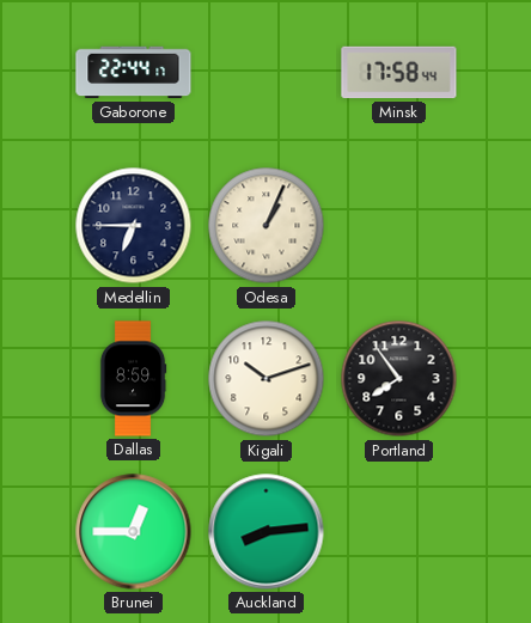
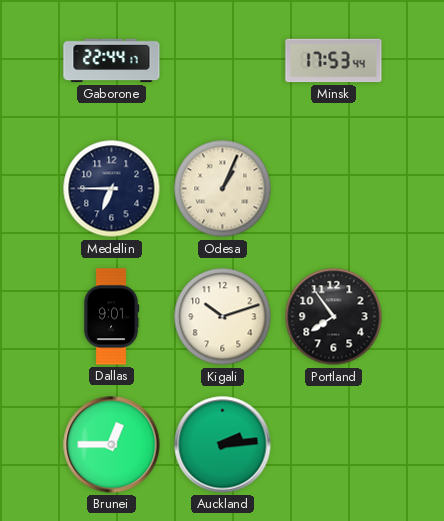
Minsk: 17:58 -> 17:53
Dallas: 8:59 -> 9:01
Auckland: 8:14 -> 2:14
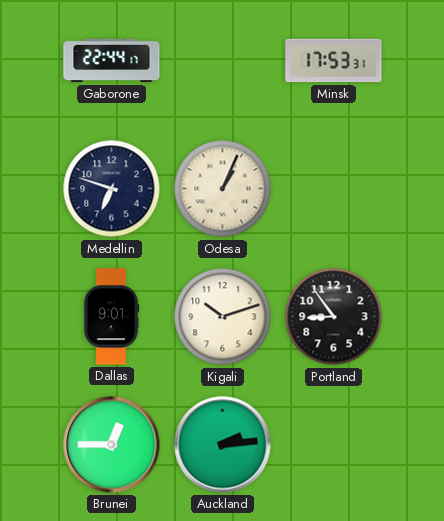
Minsk: 17:53:44 -> 17:53:31
Medellin: 6:45 -> 6:48
Portland: 7:54 -> 8:54
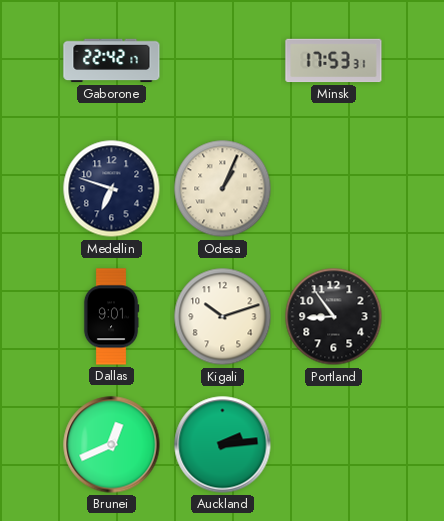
Gaborone: 22:44 -> 22:42
Brunei: 12:45 -> 12:41
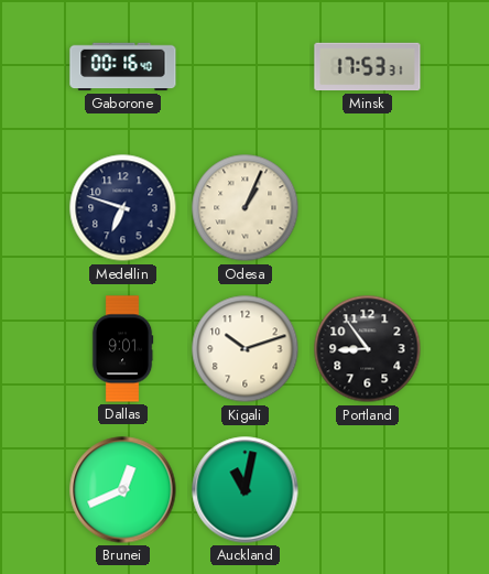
Gaborone: 22:42 -> 00:16
Auckland: 2:14 -> 11:02
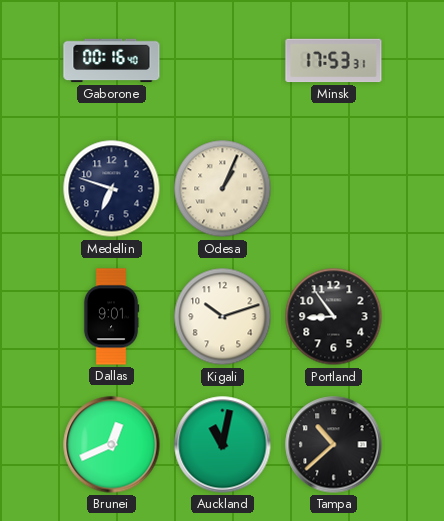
Tampa: none -> 10:38
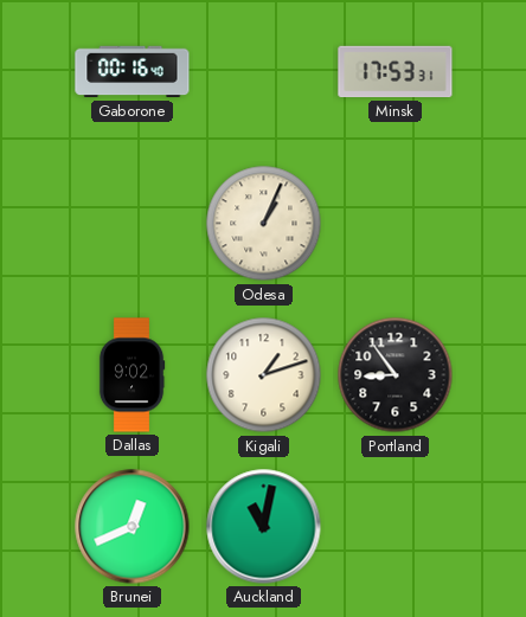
Medellin: 6:48 -> none
Dallas: 9:01 -> 9:02
Kigali: 10:12 -> 1:12
Tampa: 10:38 -> none
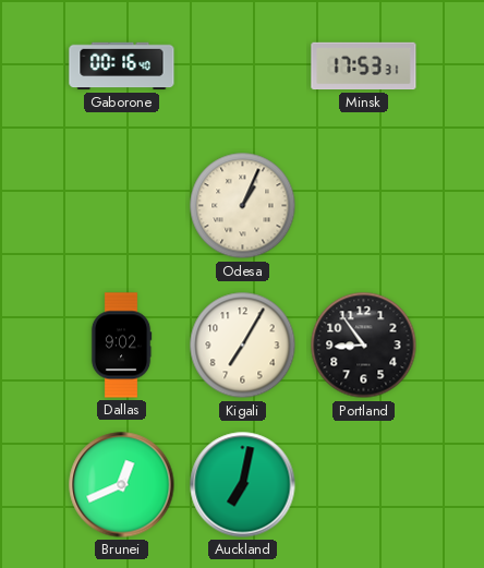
Kigali: 1:12 -> 7:05
Auckland: 11:02 -> 7:02
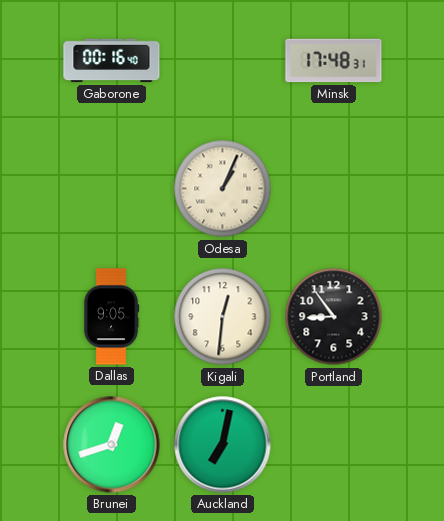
Minsk: 17:53 -> 17:48
Dallas: 9:02 -> 9:05
Kigali: 7:05 -> 12:31
Brunei: 12:41 -> 12:42
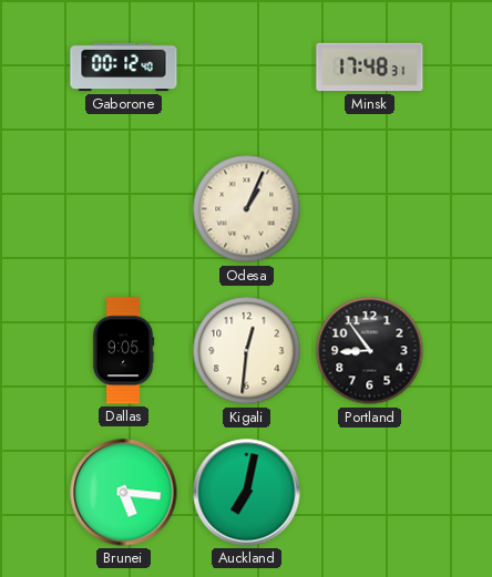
Gaborone: 00:16 -> 00:12
Brunei: 12:42 -> 5:16
